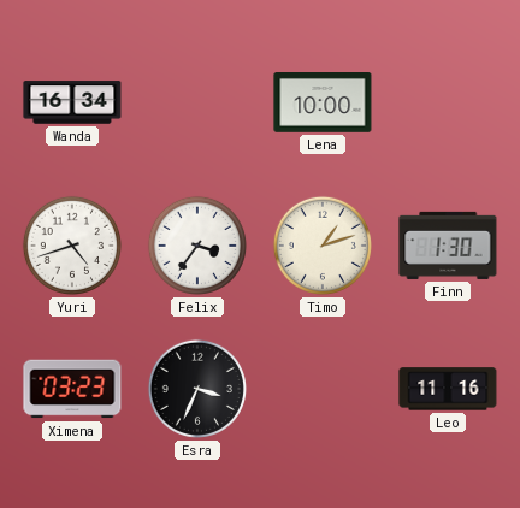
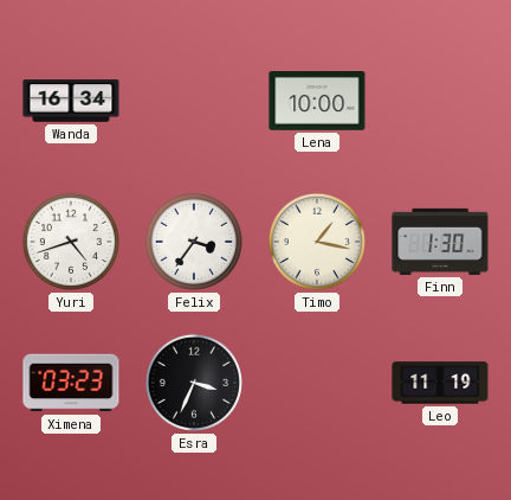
Timo: 1:12 -> 1:17
Leo: 11:16 -> 11:19
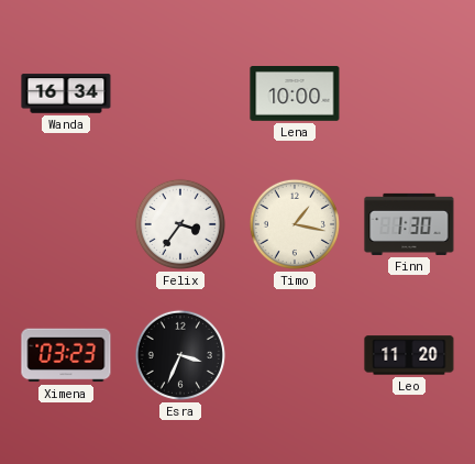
Yuri: 4:42 -> none
Leo: 11:19 -> 11:20
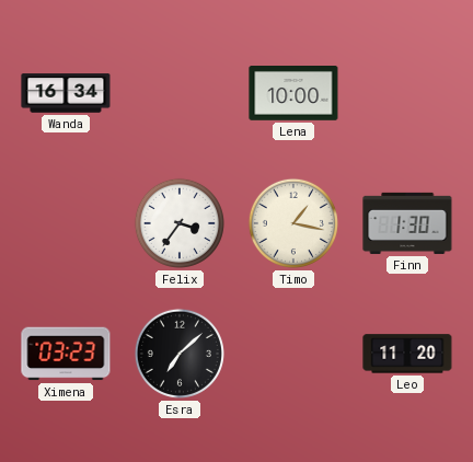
Esra: 3:34 -> 7:08
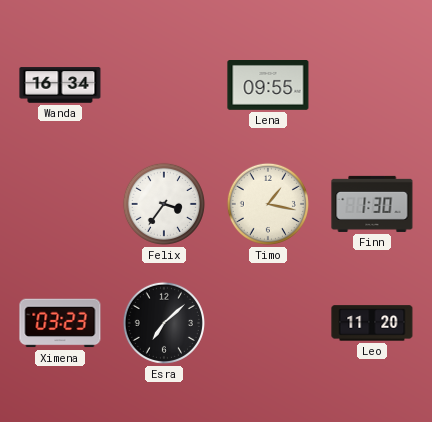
Lena: 10:00 -> 09:55
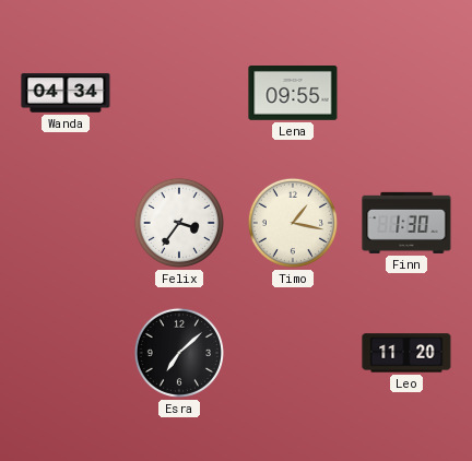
Wanda: 16:34 -> 04:34
Ximena: 03:23 -> none
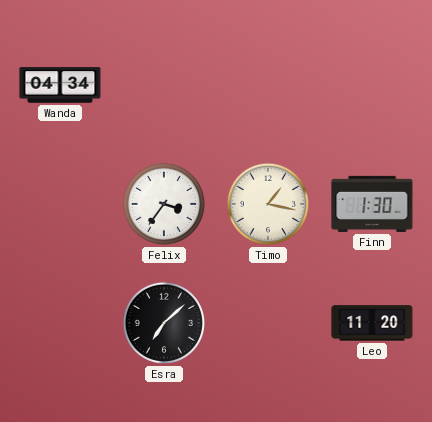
Lena: 09:55 -> none
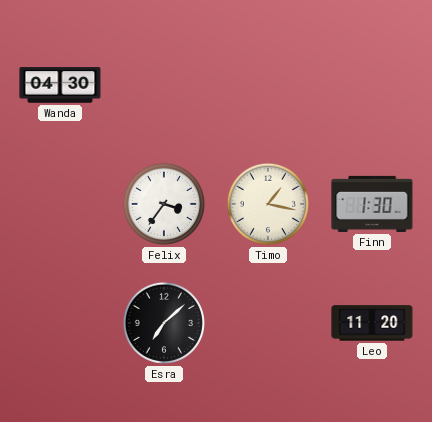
Wanda: 04:34 -> 04:30
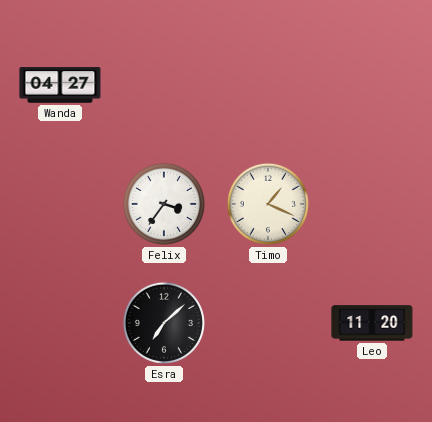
Wanda: 04:30 -> 04:27
Timo: 1:17 -> 1:19
Finn: 1:30 -> none
